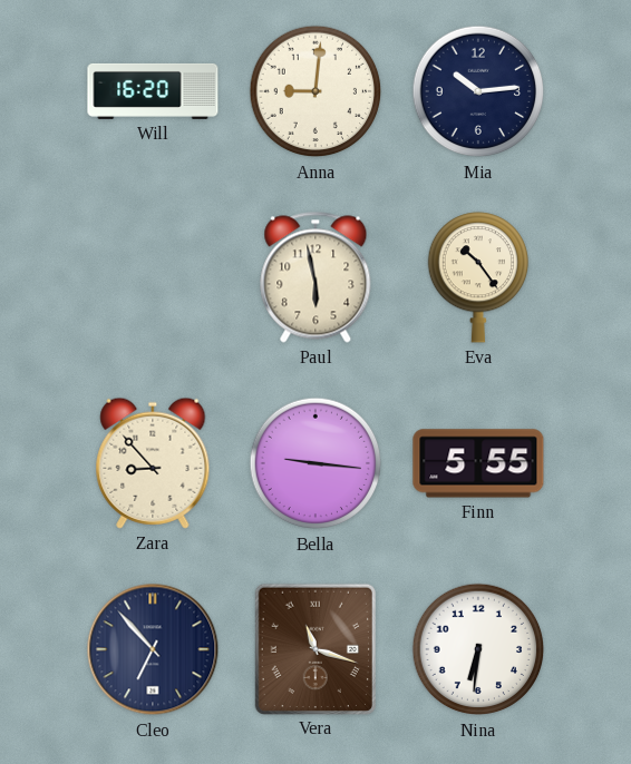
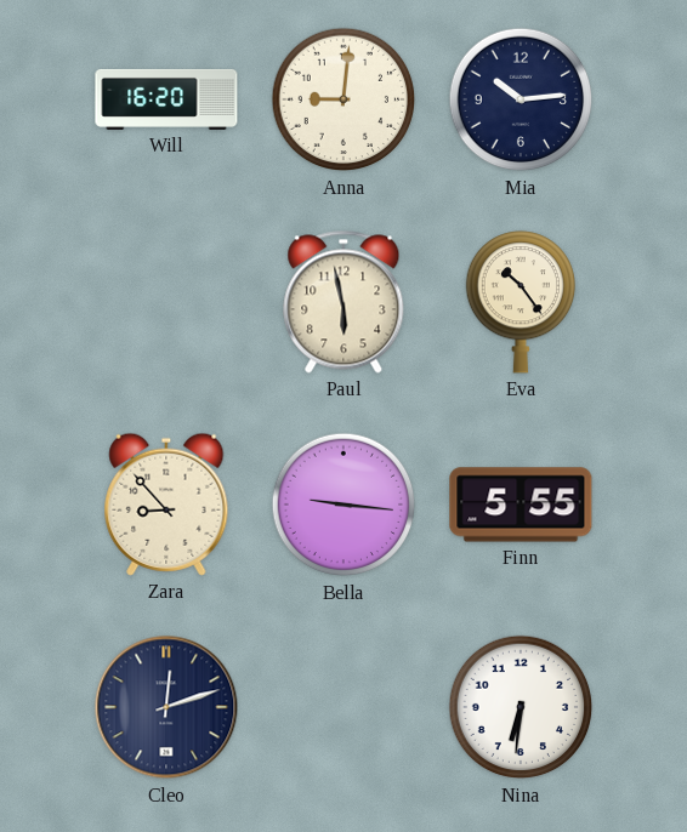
Cleo: 6:53 -> 12:12
Vera: 11:18 -> none
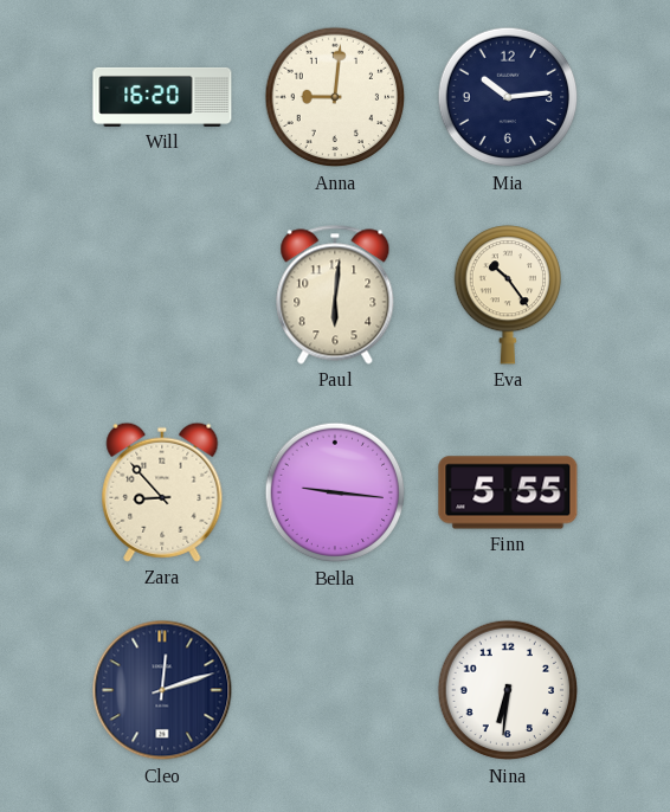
Paul: 5:58 -> 6:01
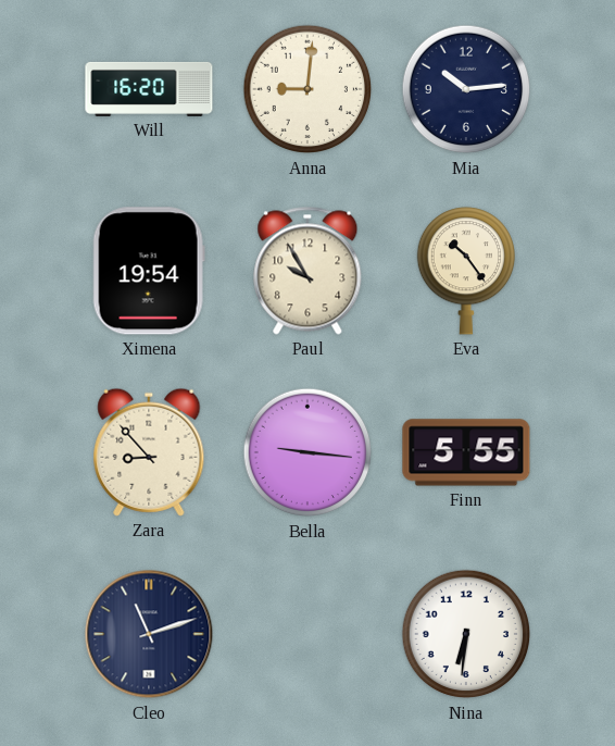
Ximena: none -> 19:54
Paul: 6:01 -> 9:55
Cleo: 12:12 -> 11:12
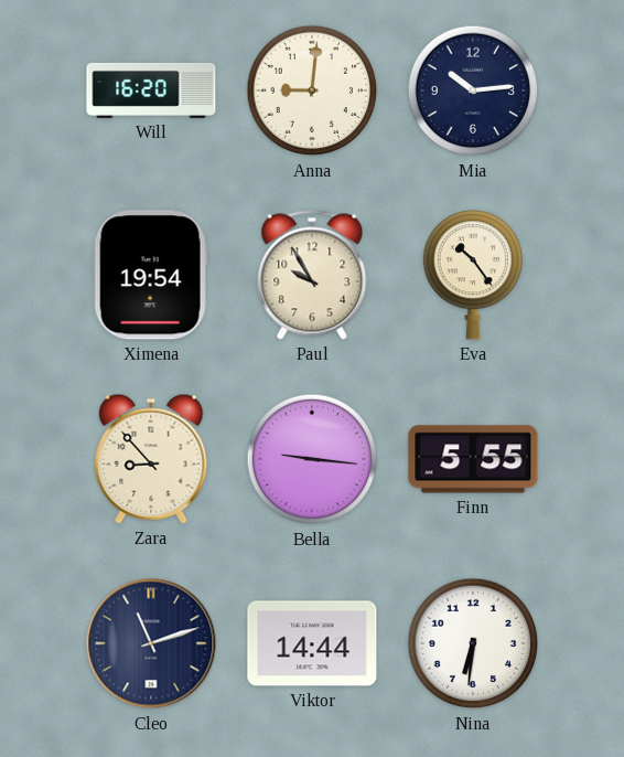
Viktor: none -> 14:44
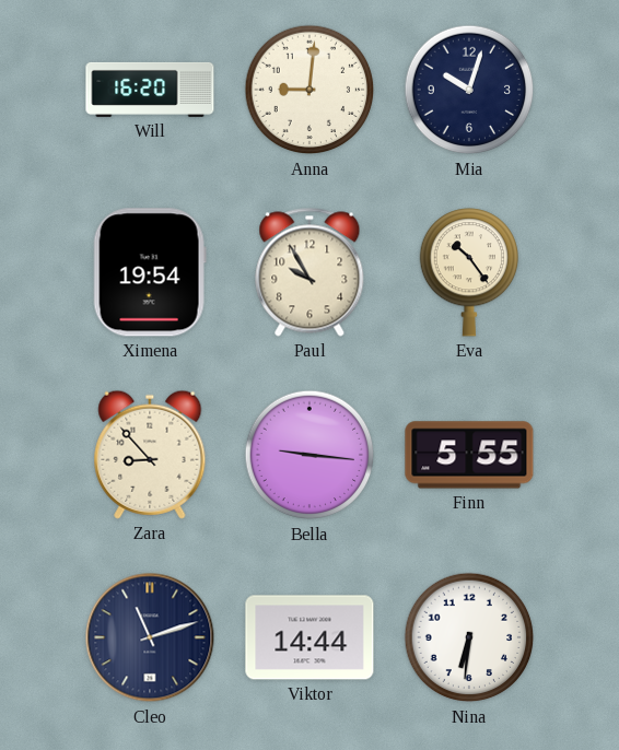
Mia: 10:14 -> 10:03
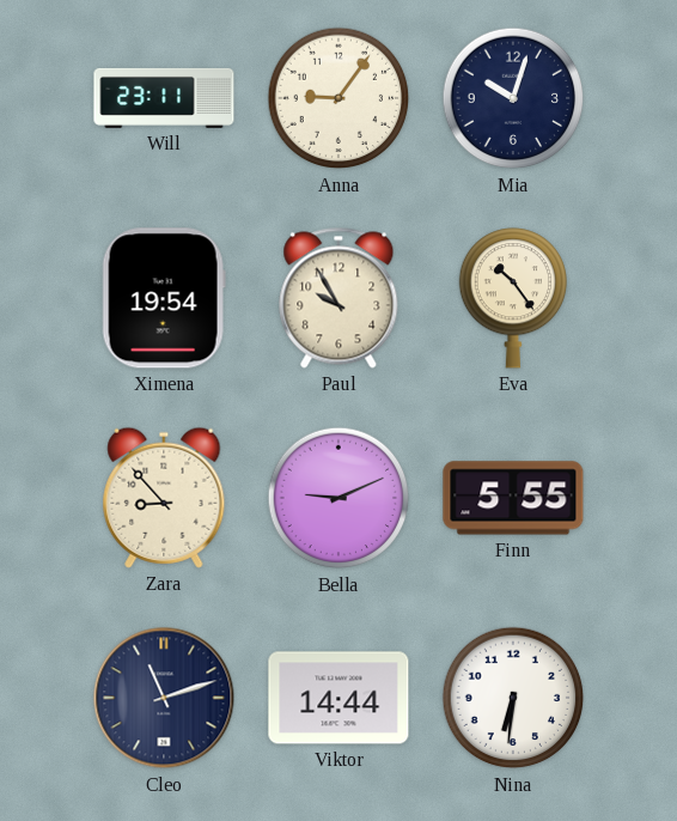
Will: 16:20 -> 23:11
Anna: 9:01 -> 9:06
Bella: 9:16 -> 9:11
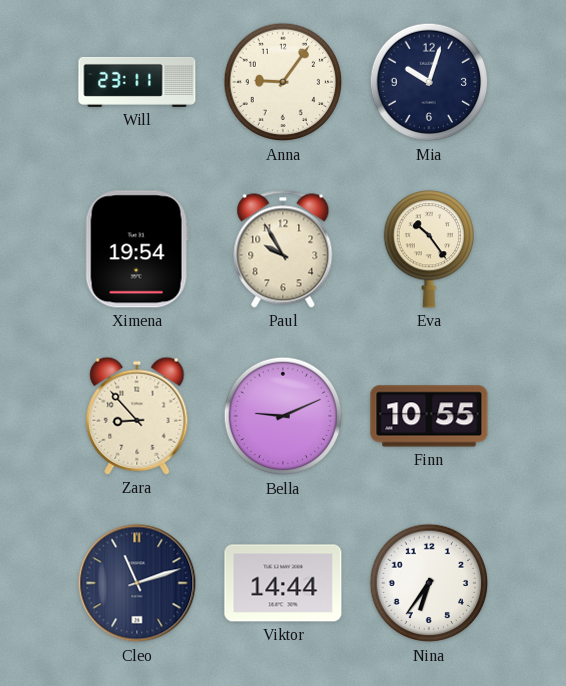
Finn: 5:55 -> 10:55
Nina: 6:31 -> 6:36
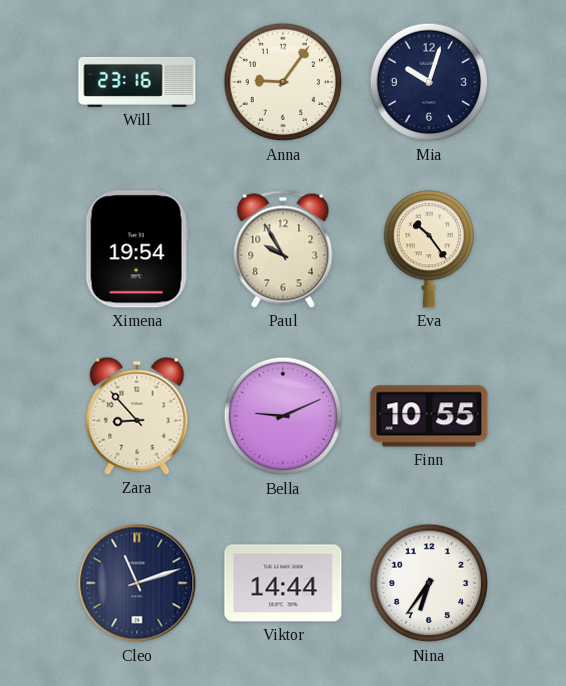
Will: 23:11 -> 23:16
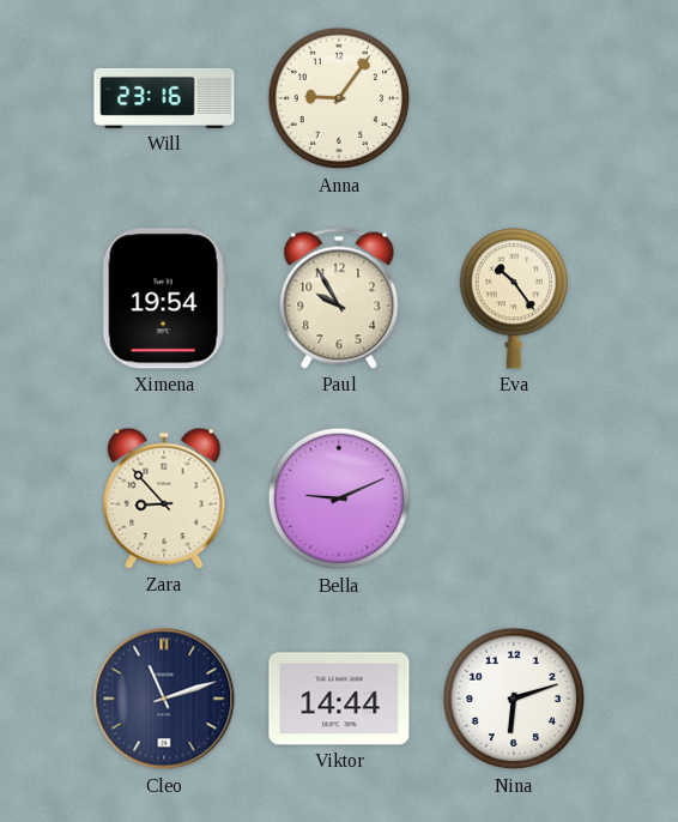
Mia: 10:03 -> none
Finn: 10:55 -> none
Nina: 6:36 -> 6:12
